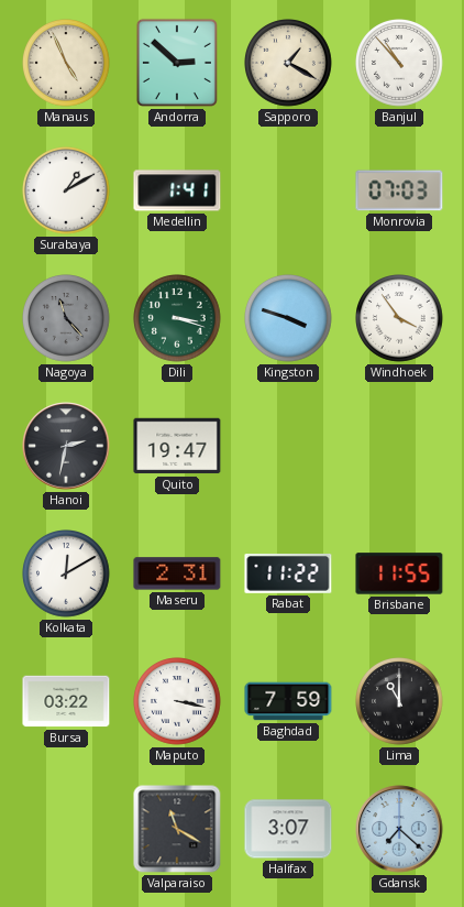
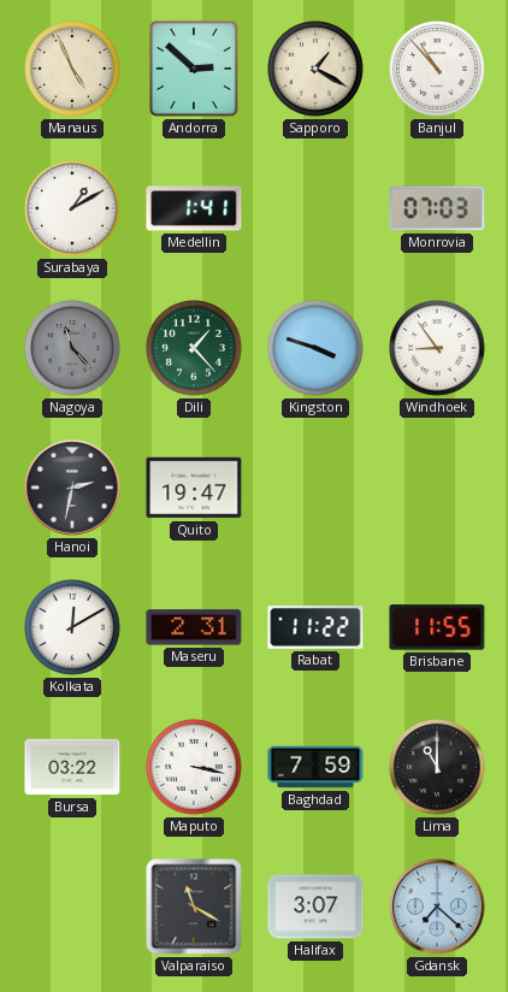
Dili: 3:18 -> 1:23
Windhoek: 3:54 -> 8:54
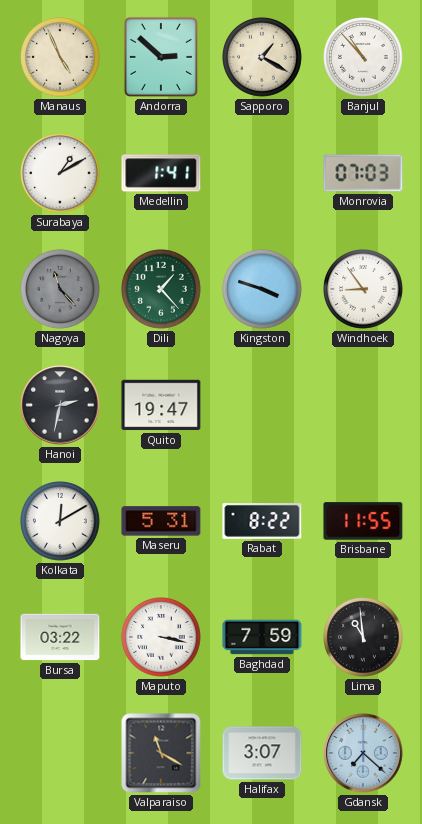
Maseru: 2:31 -> 5:31
Rabat: 11:22 -> 8:22
Lima: 11:00 -> 10:59
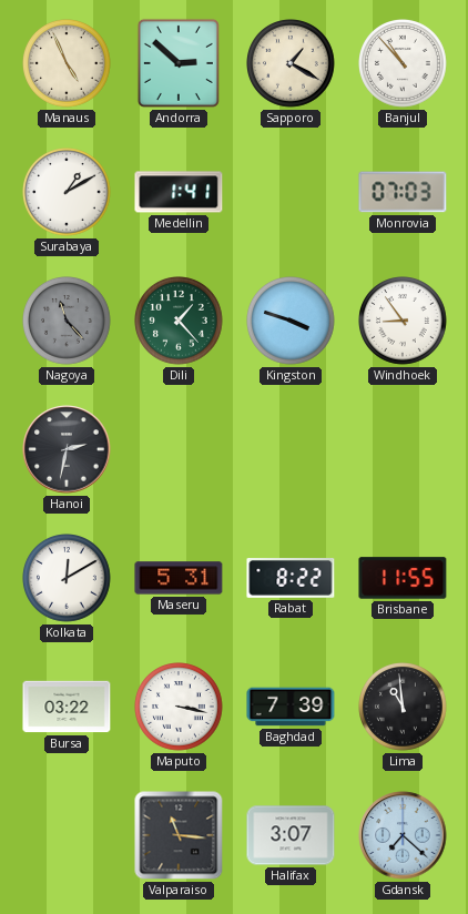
Quito: 19:47 -> none
Baghdad: 7:59 -> 7:39
Valparaiso: 11:20 -> 11:16
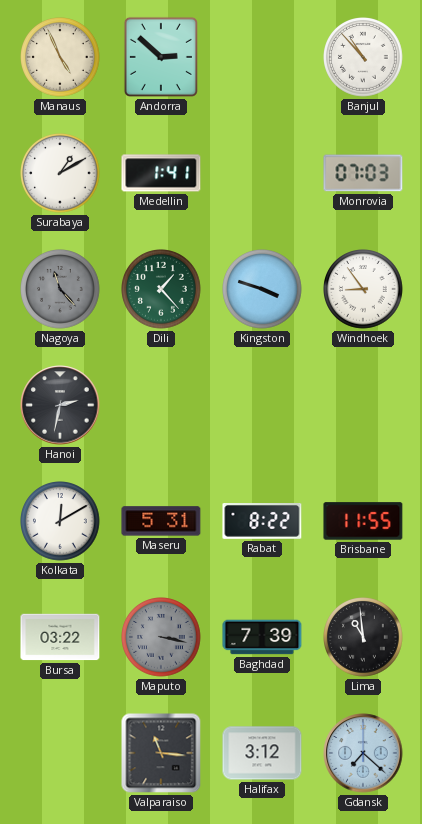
Sapporo: 1:20 -> none
Maputo dial: white -> grey
Halifax: 3:07 -> 3:12
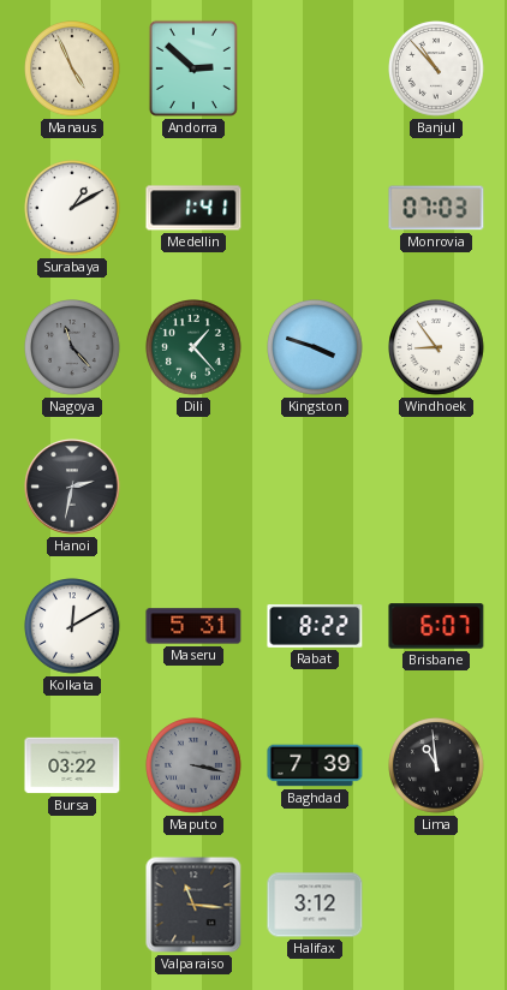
Brisbane: 11:55 -> 6:07
Gdansk: 7:22 -> none
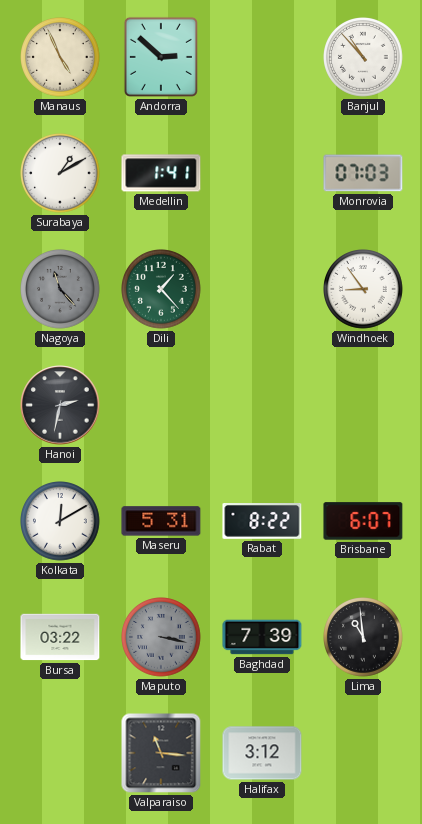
Kingston: 3:48 -> none
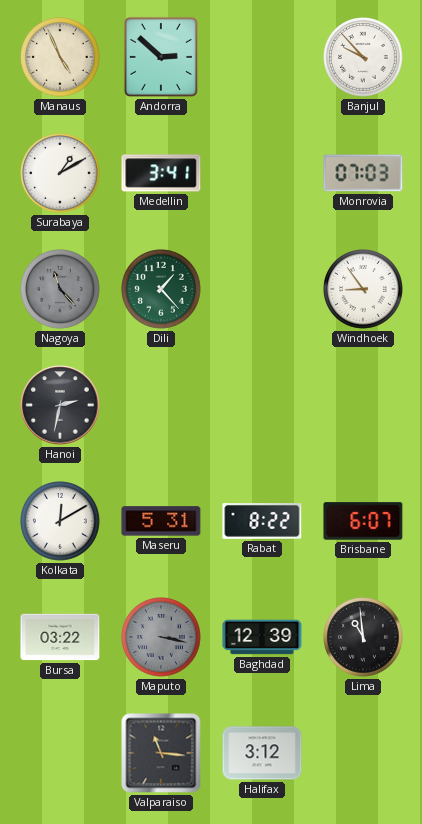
Banjul: 10:53 -> 9:53
Medellin: 1:41 -> 3:41
Baghdad: 7:39 -> 12:39
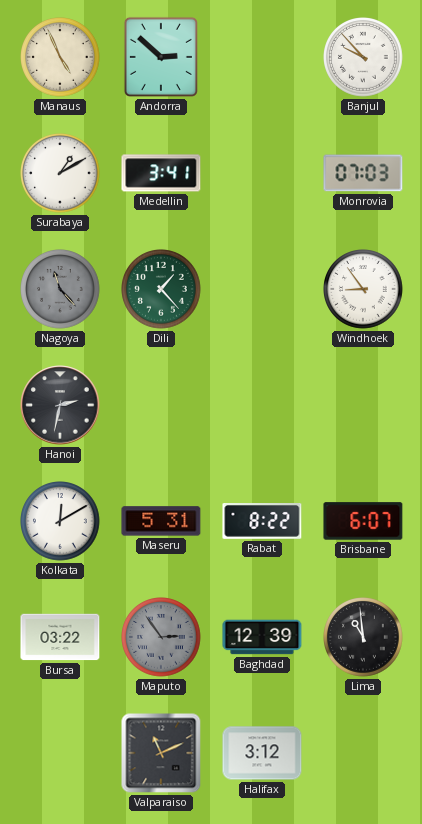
Maputo: 3:17 -> 2:54
Valparaiso: 11:16 -> 11:11
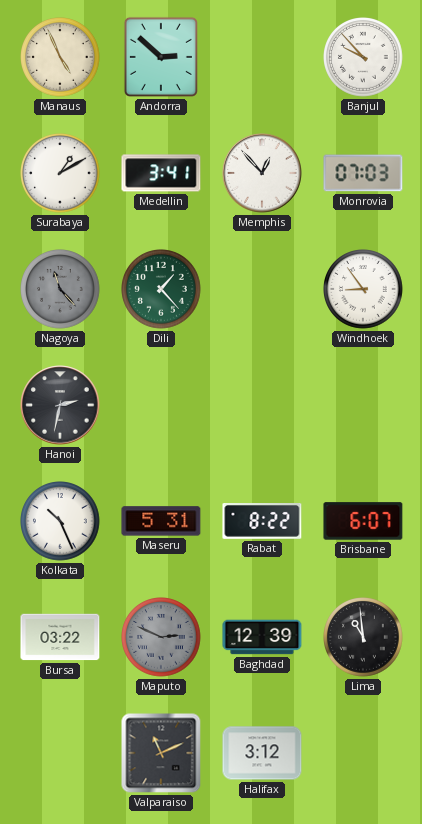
Memphis: none -> 12:53
Kolkata: 12:10 -> 10:26
Maputo: 2:54 -> 2:49
